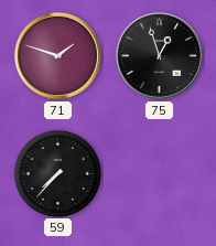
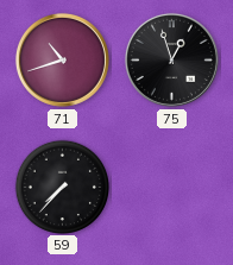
71: 1:48 -> 10:42
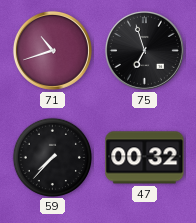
75: 12:57 -> 6:57
47: none -> 00:32
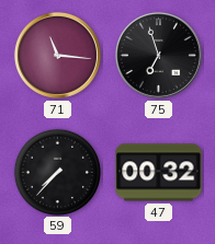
71: 10:42 -> 11:16
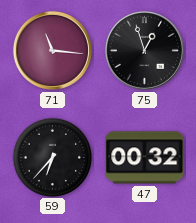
75: 6:57 -> 12:57
59: 7:37 -> 6:37
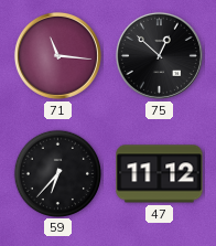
75: 12:57 -> 12:52
47: 00:32 -> 11:12
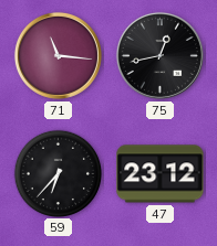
75: 12:52 -> 12:43
47: 11:12 -> 23:12
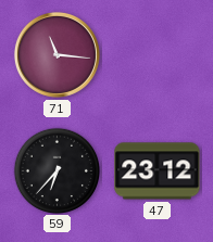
75: 12:43 -> none
